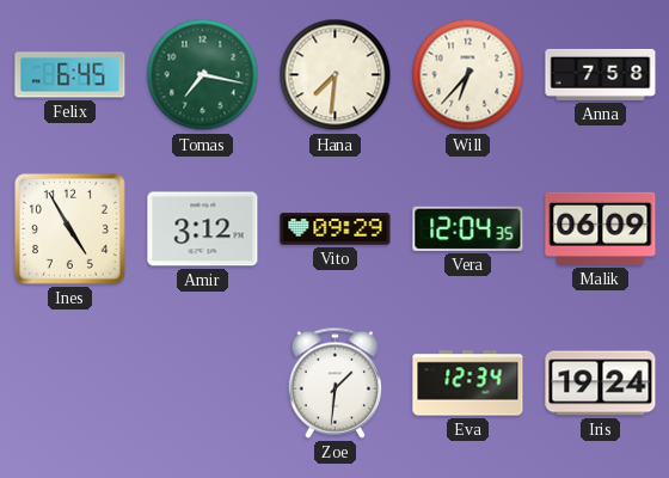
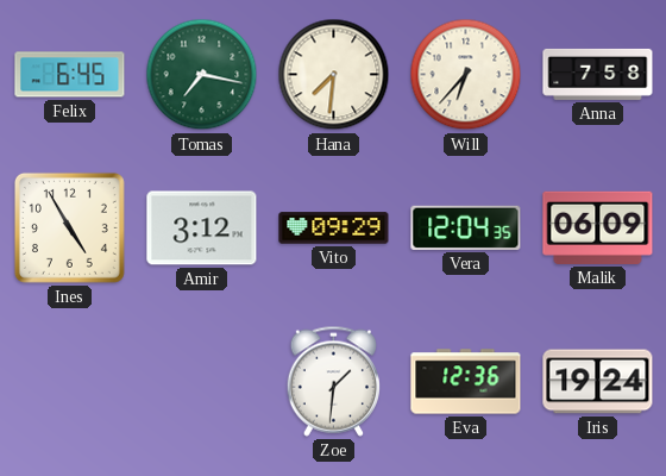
Eva: 12:34 -> 12:36
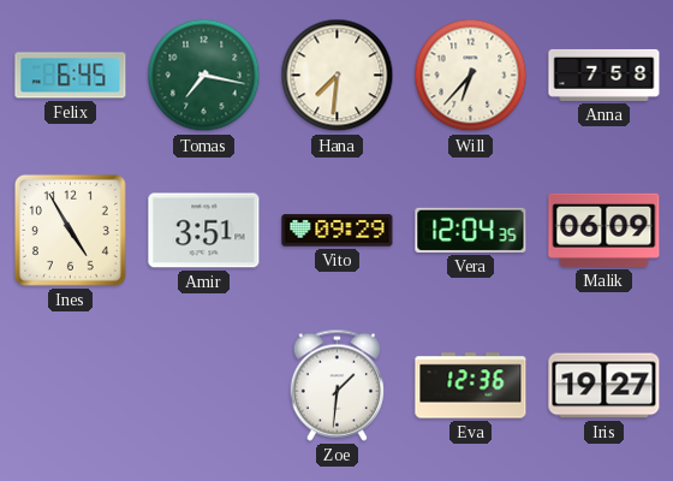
Amir: 3:12 -> 3:51
Iris: 19:24 -> 19:27
